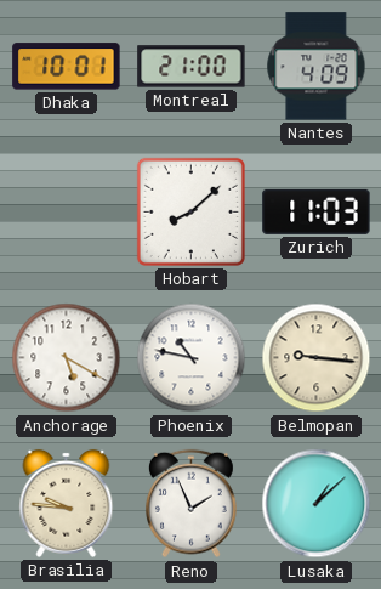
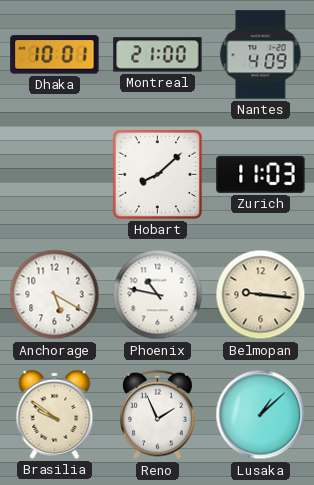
Brasilia: 9:46 -> 9:51
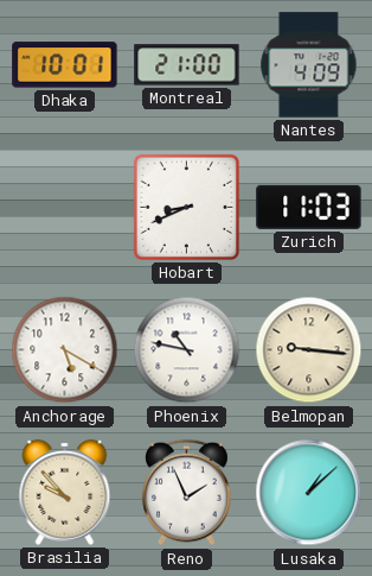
Hobart: 8:08 -> 8:41
Brasilia: 9:51 -> 9:53
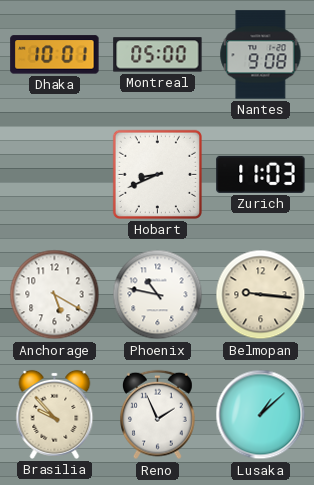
Montreal: 21:00 -> 05:00
Nantes: 4:09 -> 9:08
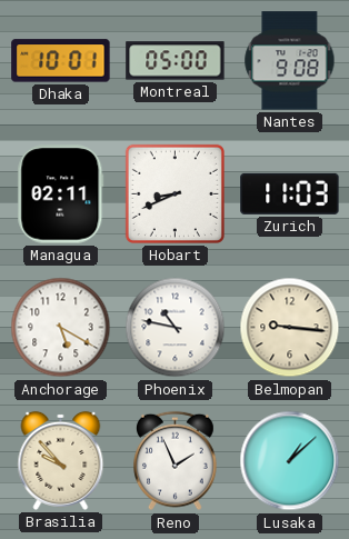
Managua: none -> 02:11
